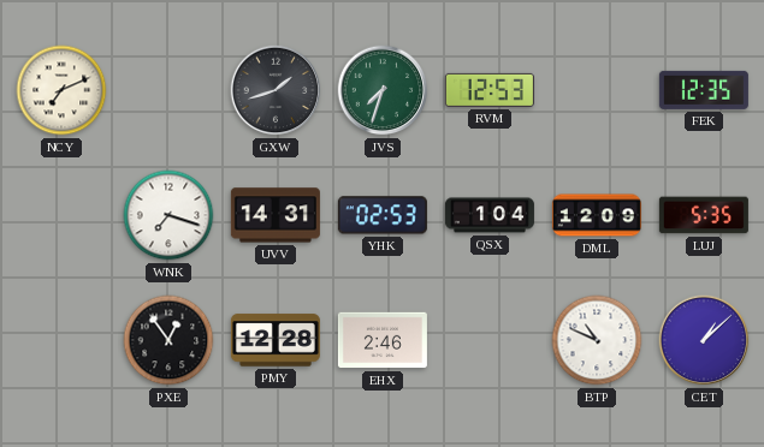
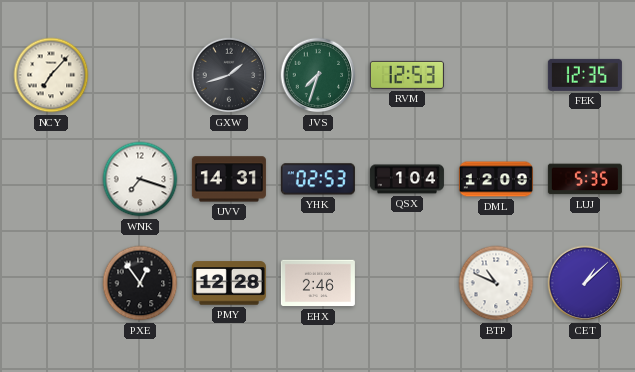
NCY: 7:11 -> 7:07
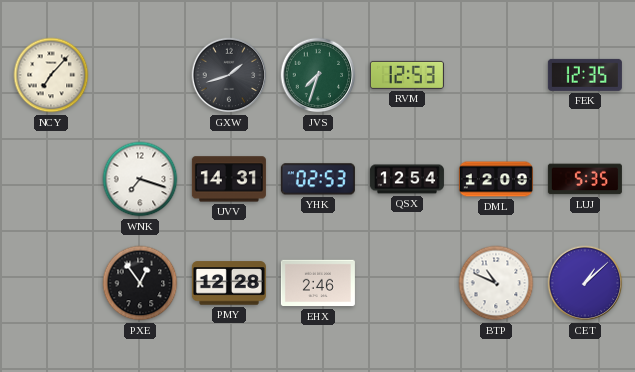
QSX: 1:04 -> 12:54
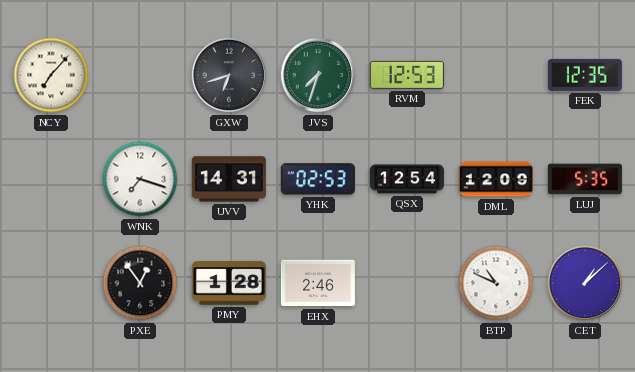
GXW: 1:42 -> 6:42
PMY: 12:28 -> 1:28
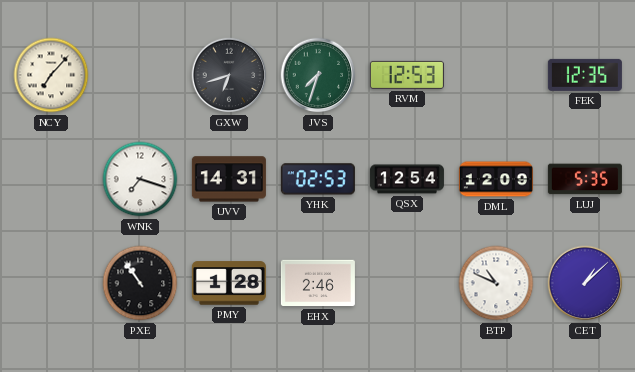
PXE: 12:54 -> 10:54
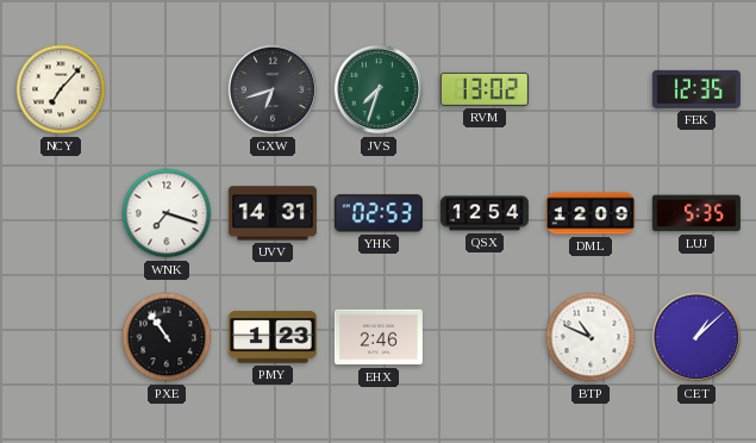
RVM: 12:53 -> 13:02
PMY: 1:28 -> 1:23
